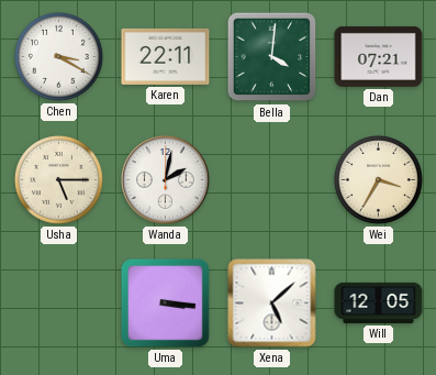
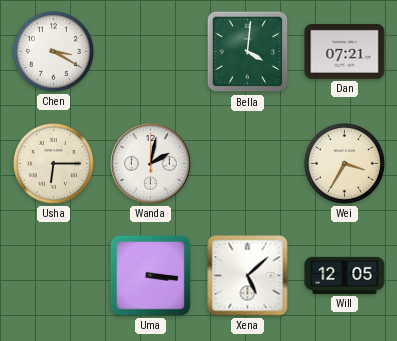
Karen: 22:11 -> none
Usha: 5:15 -> 6:15
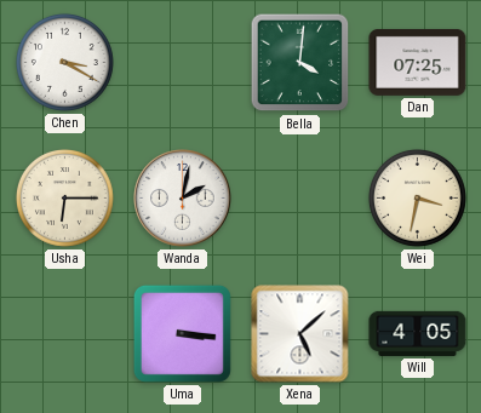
Dan: 07:21 -> 07:25
Wei: 3:35 -> 3:32
Will: 12:05 -> 4:05
